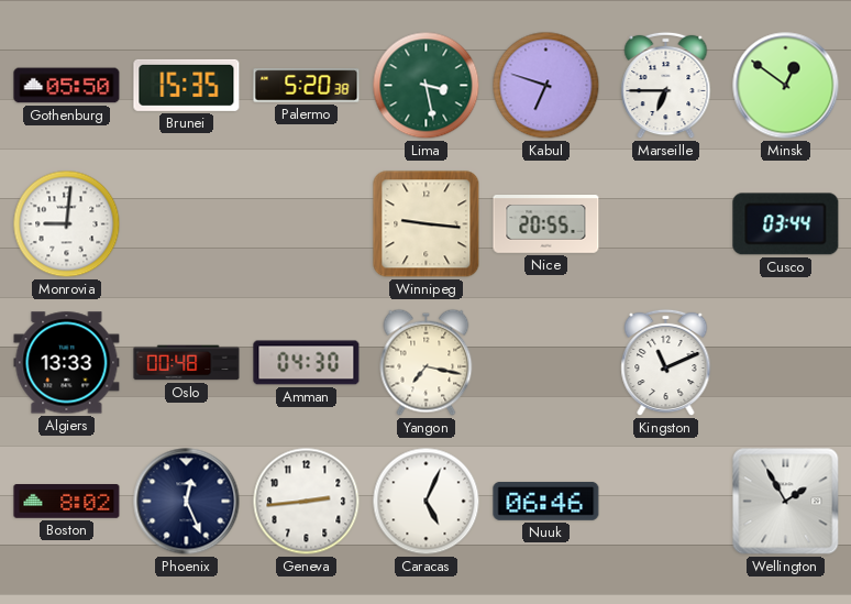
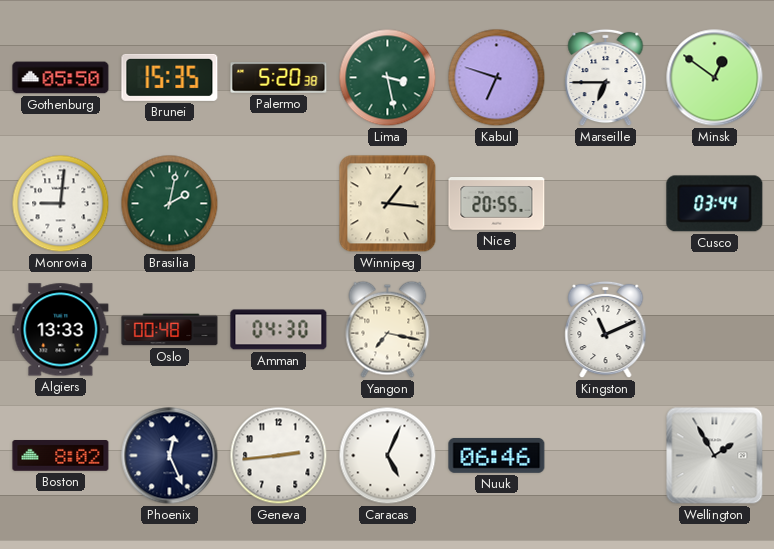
Brasilia: none -> 2:02
Winnipeg: 9:16 -> 1:16
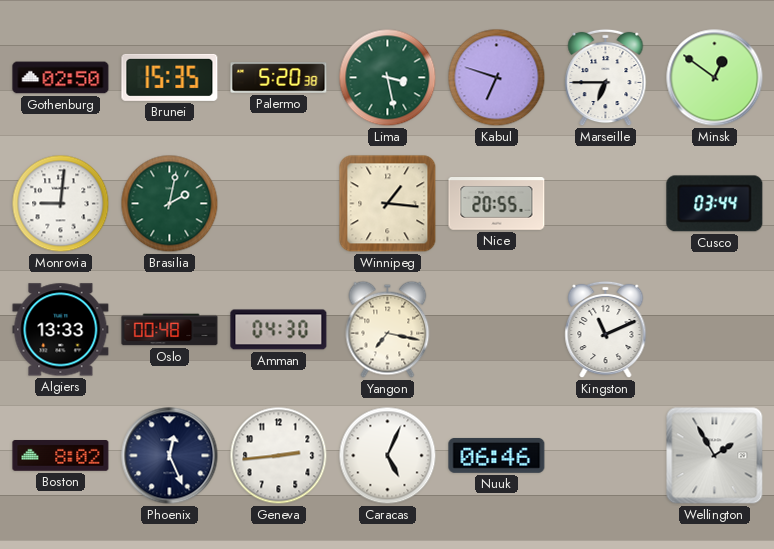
Gothenburg: 05:50 -> 02:50
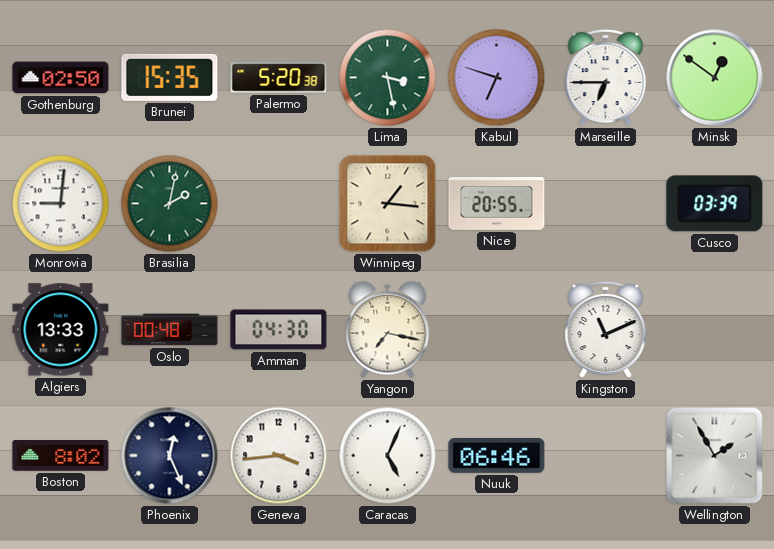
Cusco: 03:44 -> 03:39
Geneva: 2:44 -> 3:44
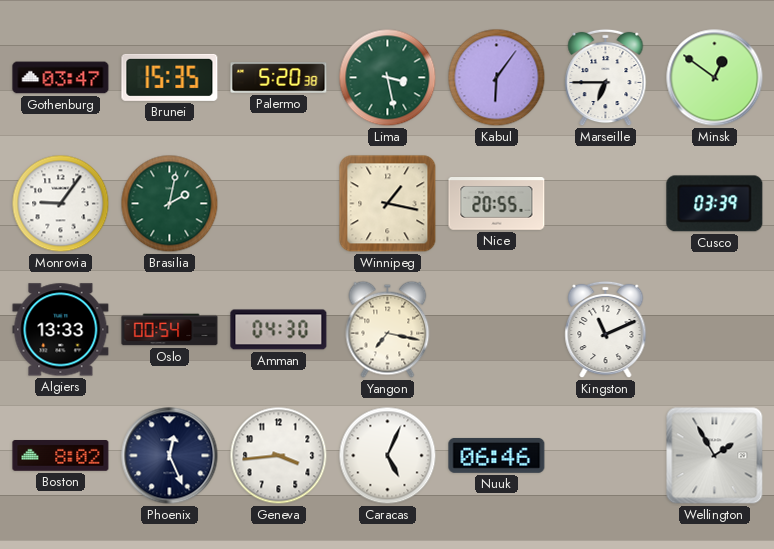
Gothenburg: 02:50 -> 03:47
Kabul: 6:48 -> 6:06
Monrovia: 9:01 -> 9:06
Winnipeg: 1:16 -> 1:17
Oslo: 00:48 -> 00:54
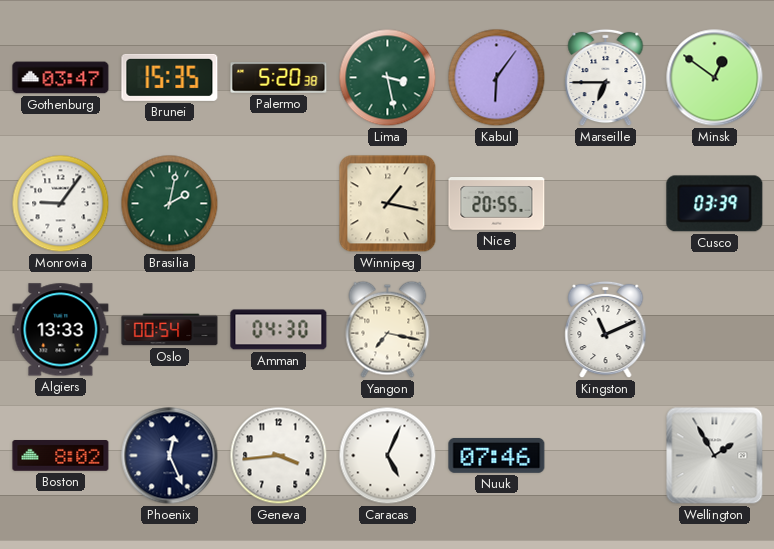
Nuuk: 06:46 -> 07:46
